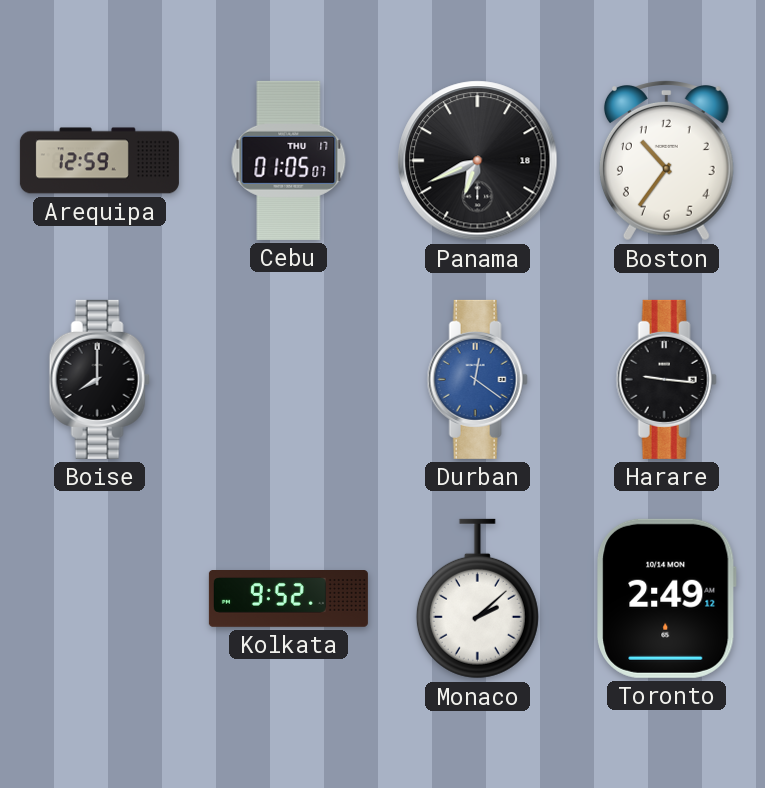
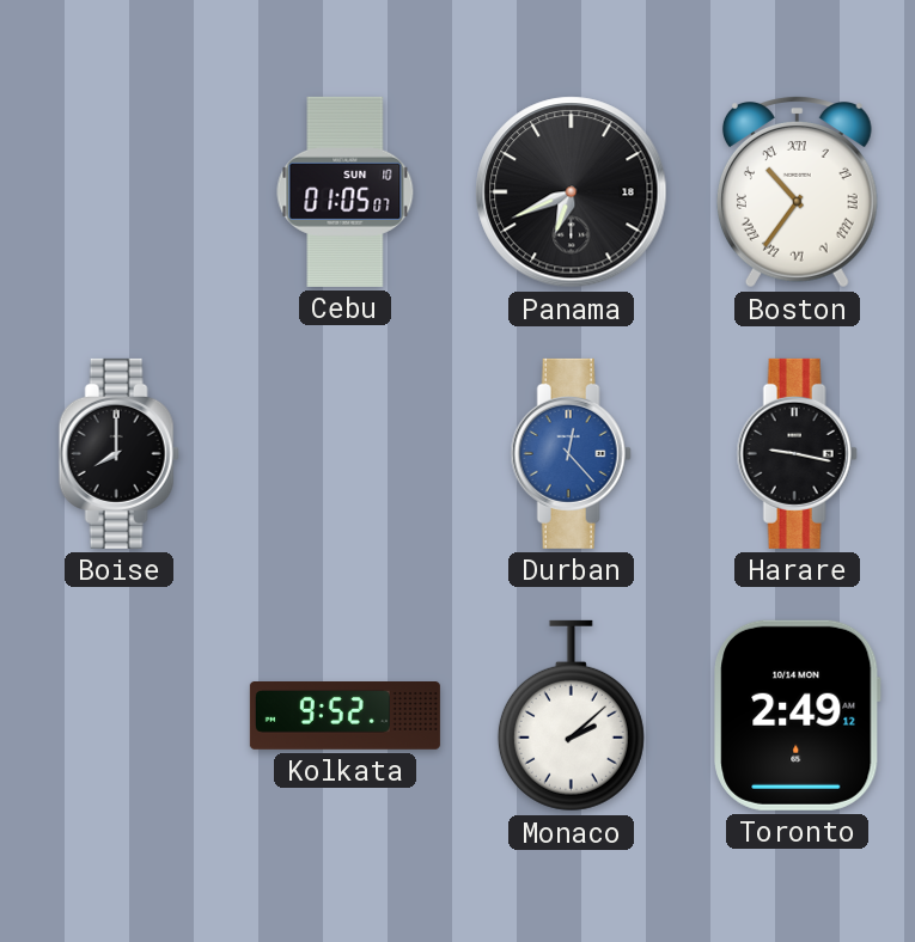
Arequipa: 12:59 -> none
Cebu date: THU 17 -> SUN 10
Boston numerals: Arabic -> Roman
Durban: 12:21 -> 12:23
Harare: 9:16 -> 9:17
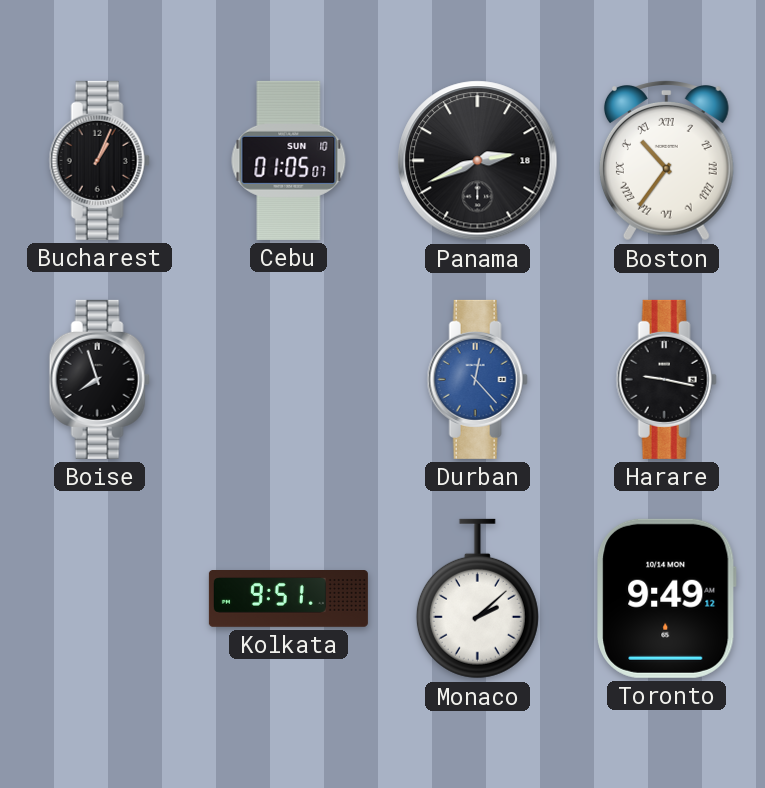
Bucharest: none -> 1:04
Panama: 6:41 -> 2:41
Boise: 8:00 -> 7:57
Kolkata: 9:52 -> 9:51
Toronto: 2:49 -> 9:49
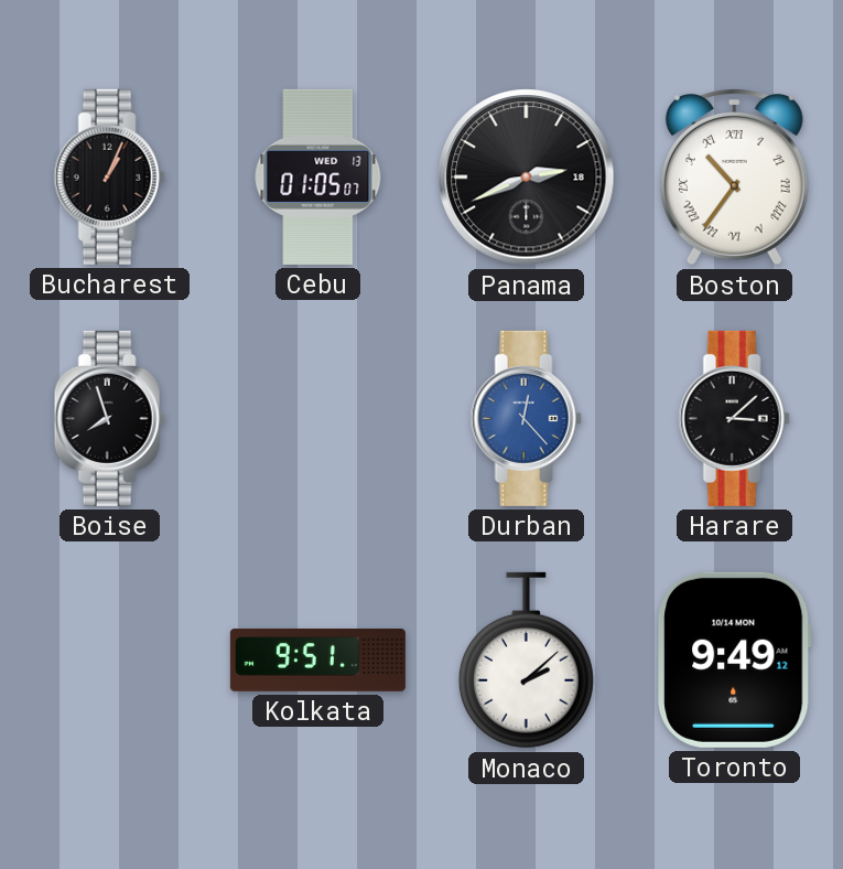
Cebu date: SUN 10 -> WED 13
Harare: 9:17 -> 3:08
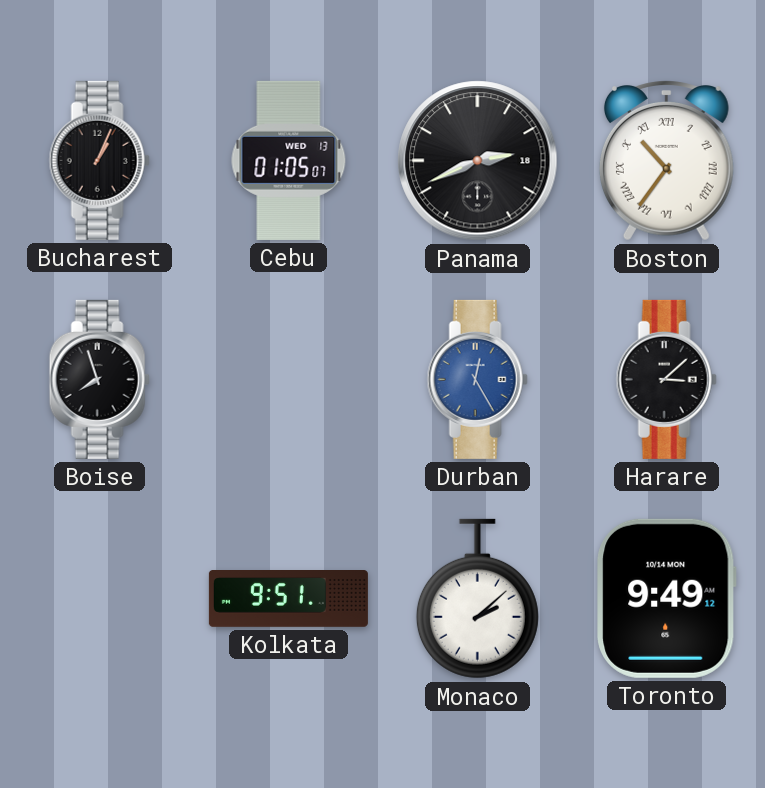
Durban: 12:23 -> 12:25
